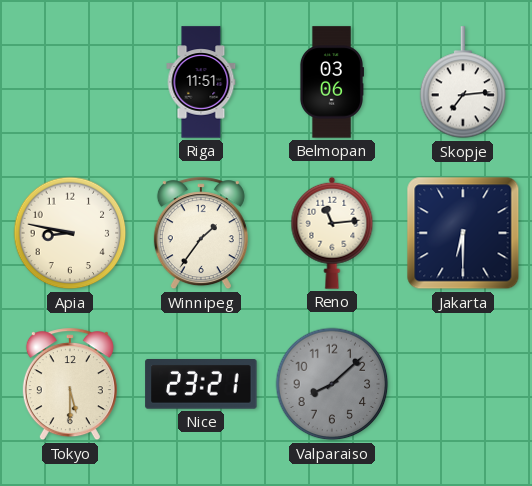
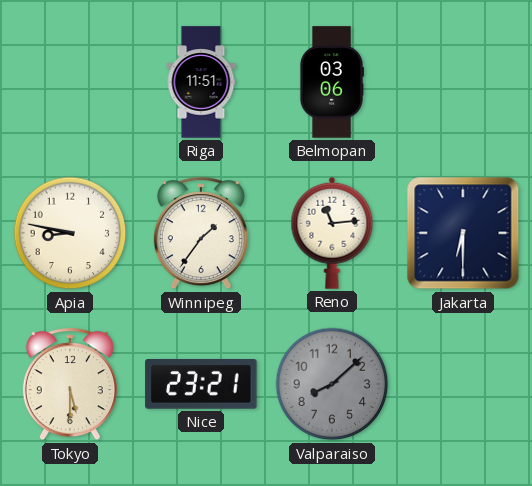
Skopje: 7:14 -> none
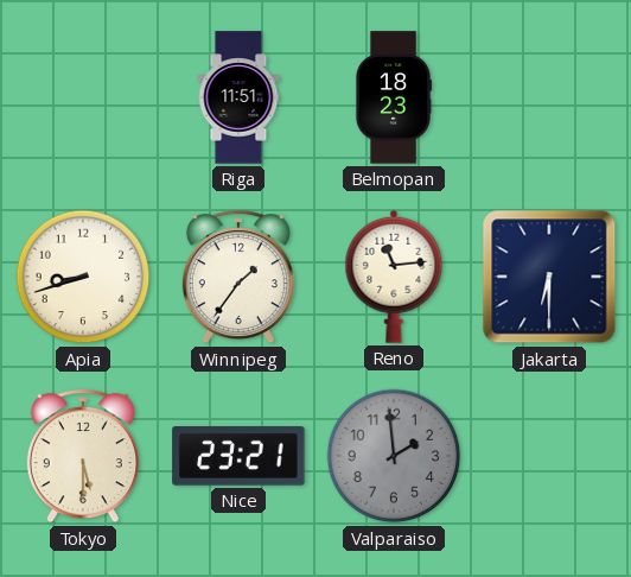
Belmopan: 03:06 -> 18:23
Apia: 8:47 -> 8:42
Valparaiso: 8:08 -> 1:59
